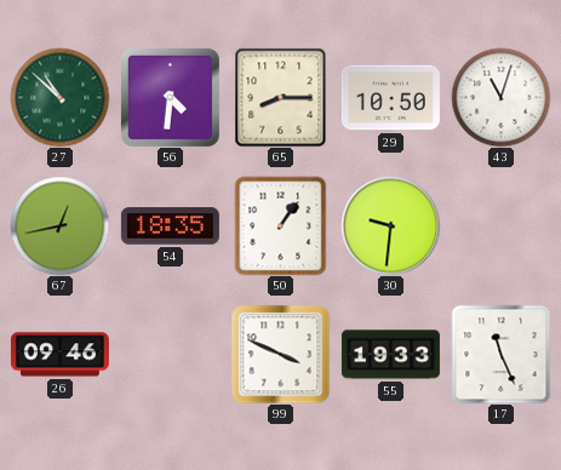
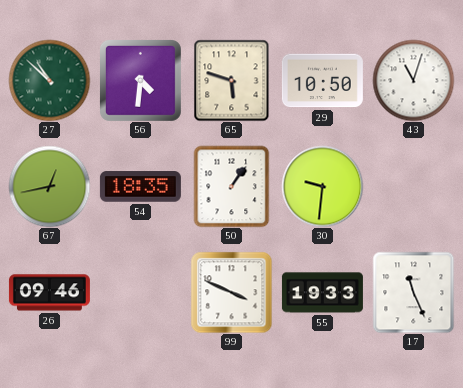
65: 8:15 -> 5:48
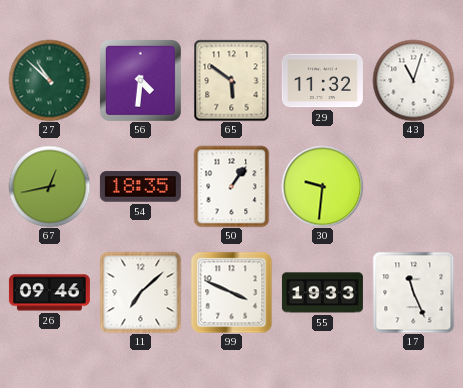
65: 5:48 -> 5:51
29: 10:50 -> 11:32
11: none -> 7:08
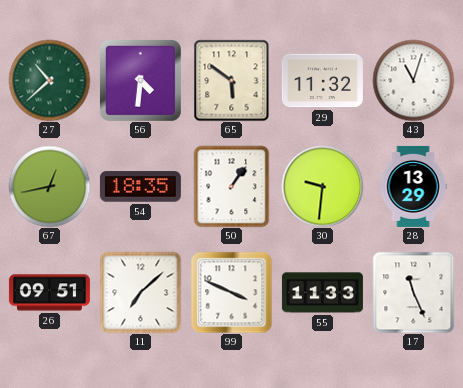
27: 10:52 -> 10:38
28: none -> 13:29
26: 09:46 -> 09:51
55: 19:33 -> 11:33
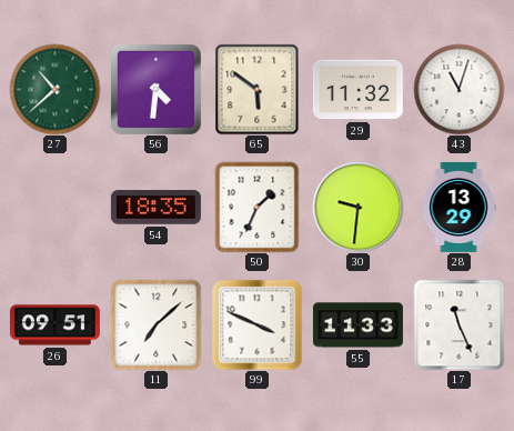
67: 12:43 -> none
50: 1:06 -> 1:34
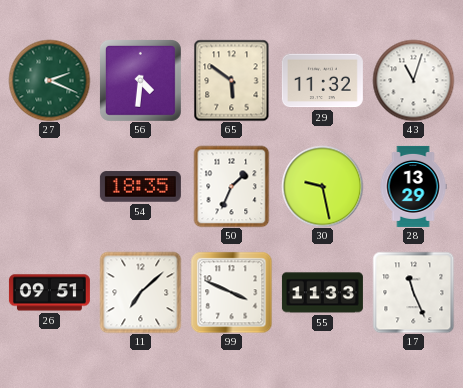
27: 10:38 -> 2:19
30: 9:31 -> 9:28
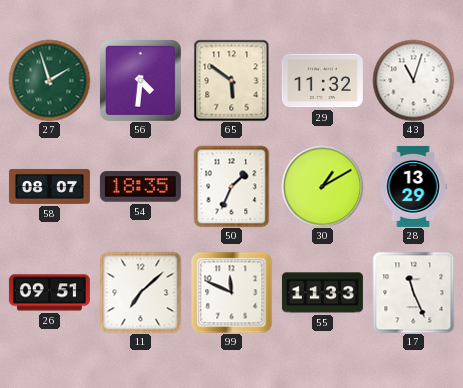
27: 2:19 -> 1:57
58: none -> 08:07
30: 9:28 -> 1:10
99: 3:49 -> 11:49
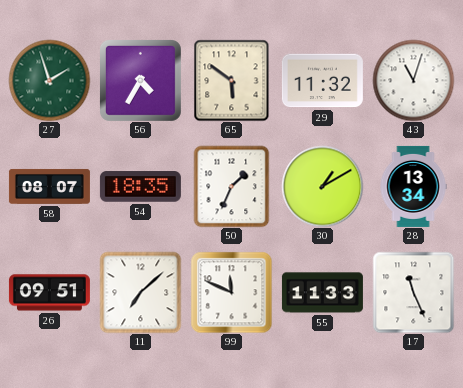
56: 4:31 -> 4:35
28: 13:29 -> 13:34
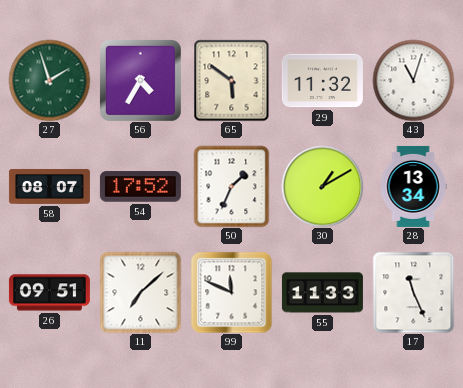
54: 18:35 -> 17:52
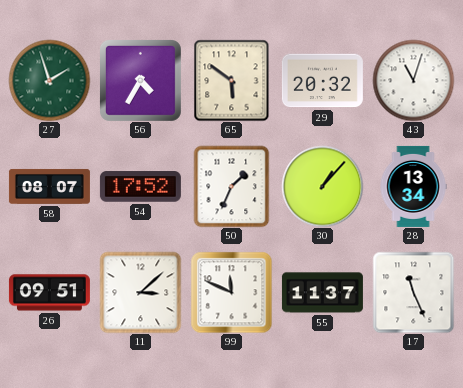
29: 11:32 -> 20:32
30: 1:10 -> 1:07
11: 7:08 -> 3:08
55: 11:33 -> 11:37
